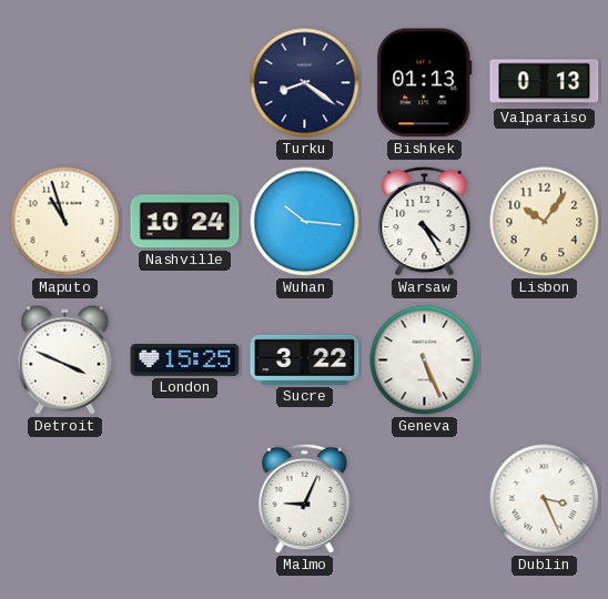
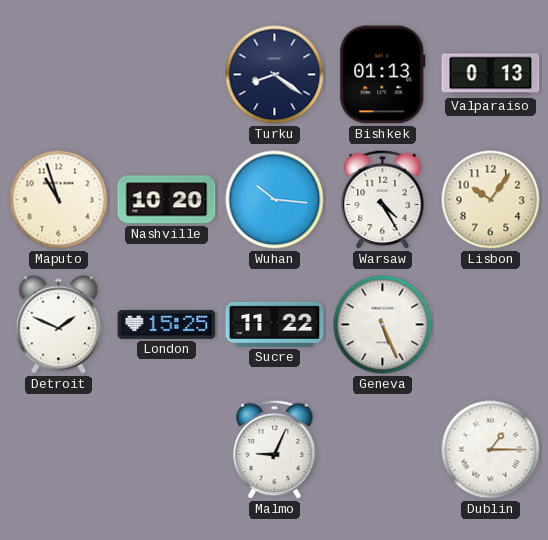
Nashville: 10:24 -> 10:20
Detroit: 3:49 -> 1:49
Sucre: 3:22 -> 11:22
Dublin: 3:26 -> 1:15
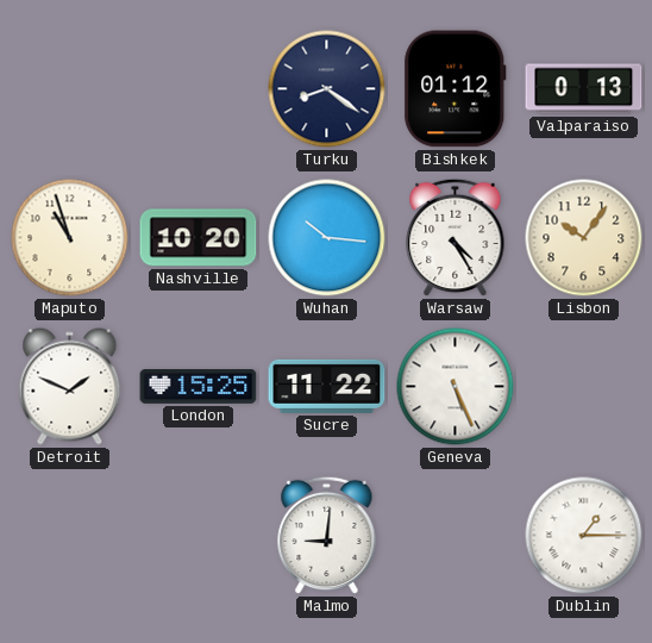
Bishkek: 01:13 -> 01:12
Malmo: 9:04 -> 9:01
